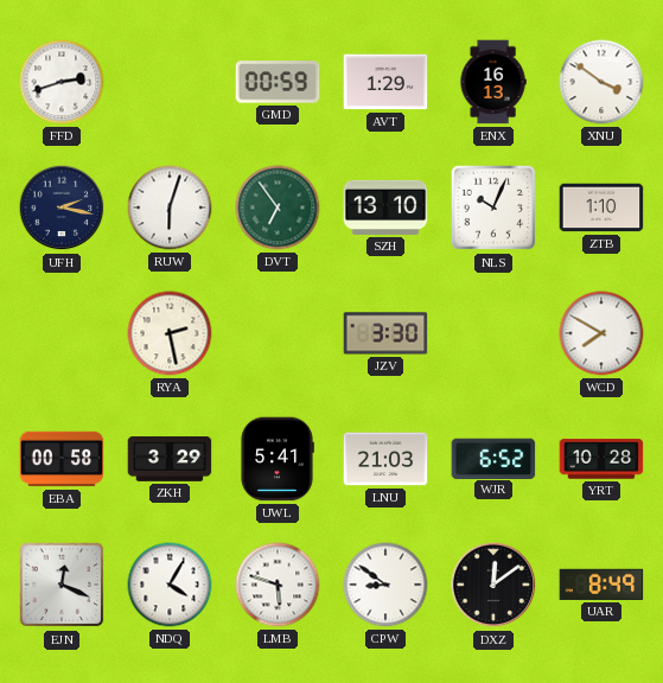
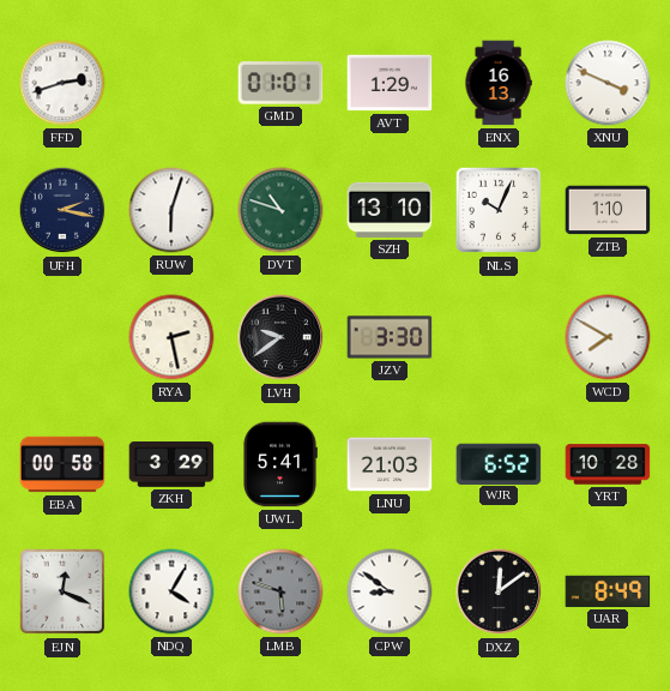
GMD: 00:59 -> 01:01
XNU: 3:51 -> 3:49
DVT: 6:54 -> 10:48
LVH: none -> 9:39
LMB dial: white -> grey
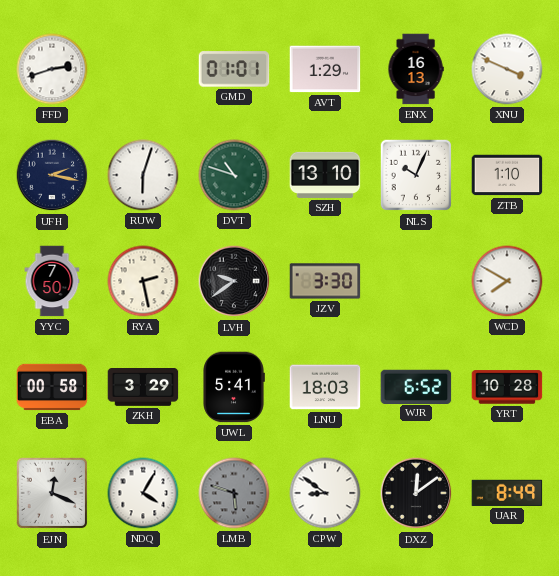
YYC: none -> 7:50
LNU: 21:03 -> 18:03
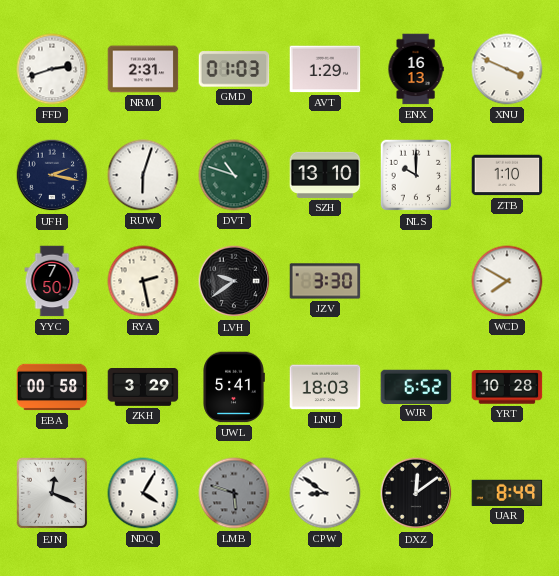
NRM: none -> 2:31
GMD: 01:01 -> 01:03
NLS: 10:04 -> 10:00
